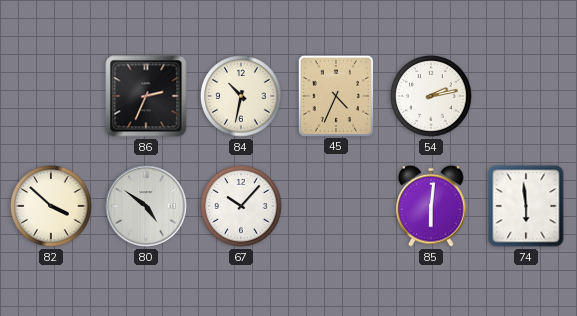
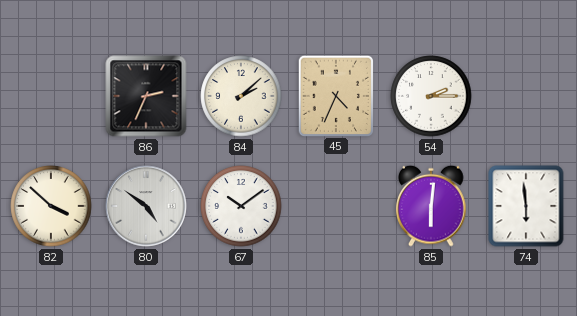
84: 10:32 -> 2:08
54: 2:13 -> 2:15
67: 10:07 -> 10:09
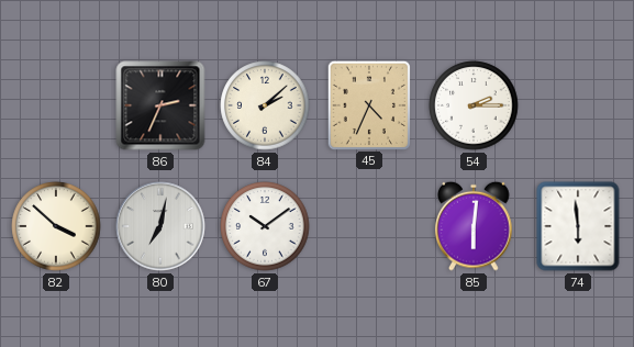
80: 4:51 -> 7:02
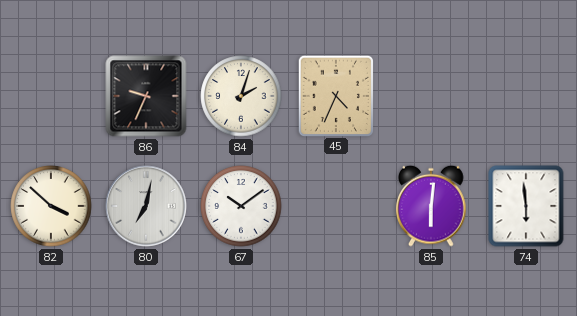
86: 2:34 -> 9:34
84: 2:08 -> 2:03
54: 2:15 -> none
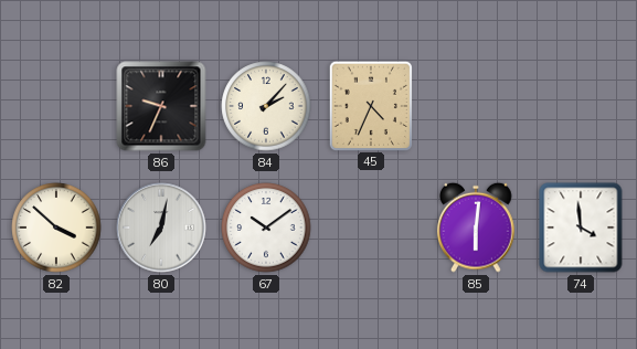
84: 2:03 -> 2:07
74: 5:59 -> 3:59
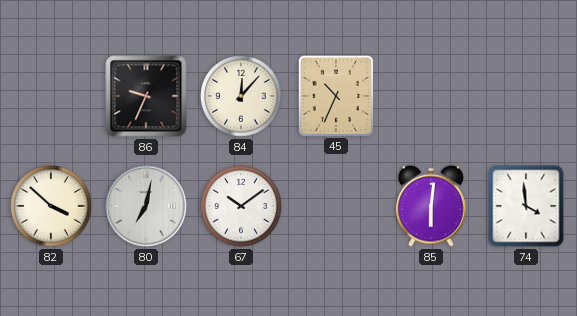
84: 2:07 -> 12:07
45: 4:34 -> 10:34
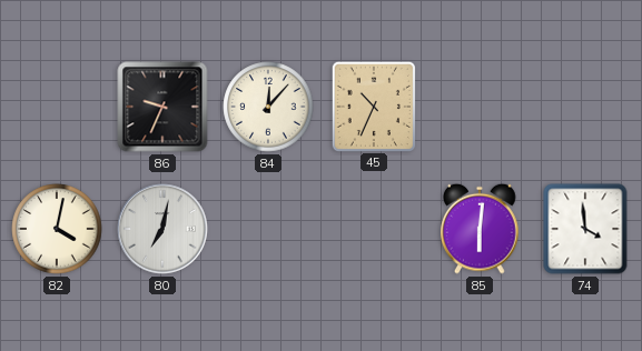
82: 3:52 -> 4:02
67: 10:09 -> none
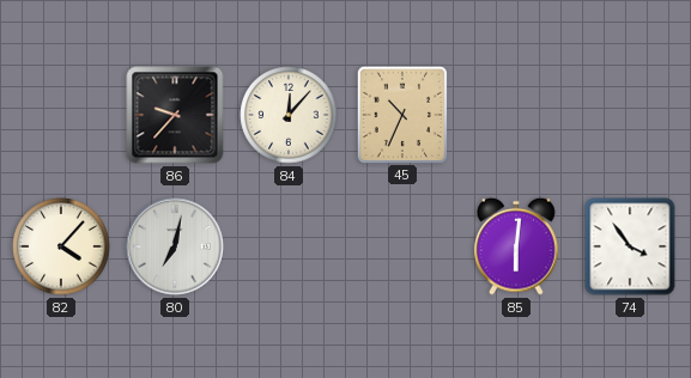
86: 9:34 -> 9:37
82: 4:02 -> 4:07
74: 3:59 -> 3:54
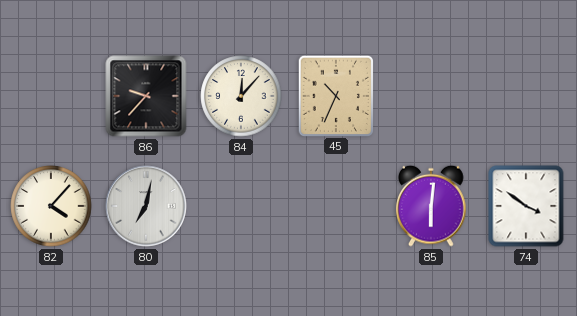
74: 3:54 -> 3:51
